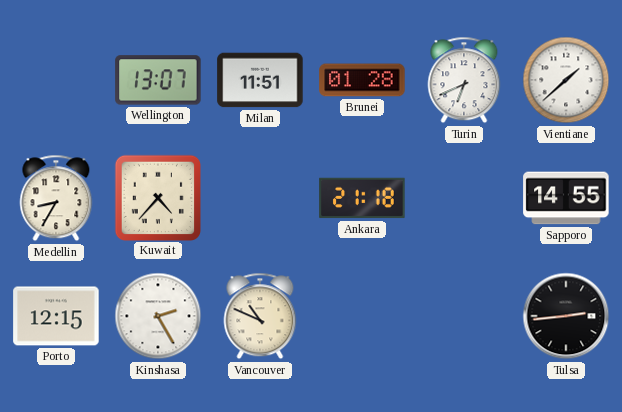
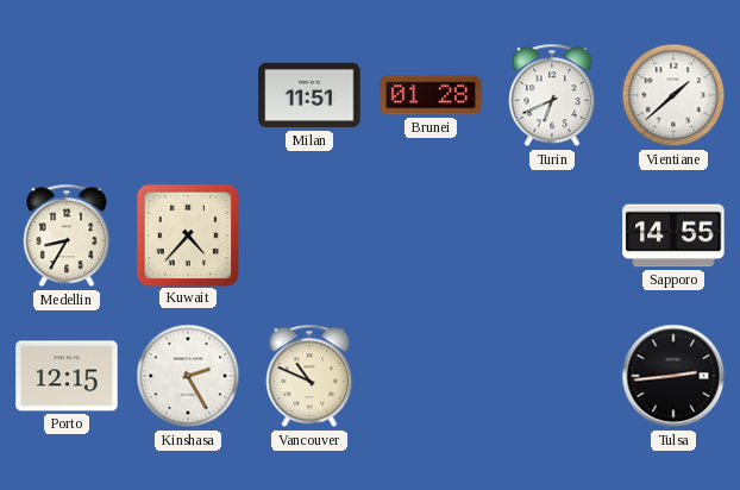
Wellington: 13:07 -> none
Ankara: 21:18 -> none
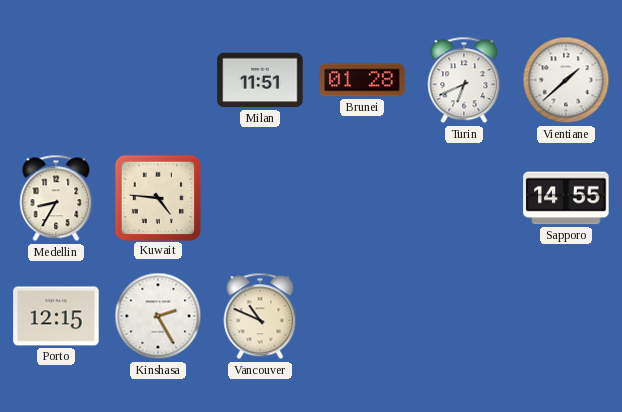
Kuwait: 4:37 -> 4:46
Tulsa: 2:44 -> none
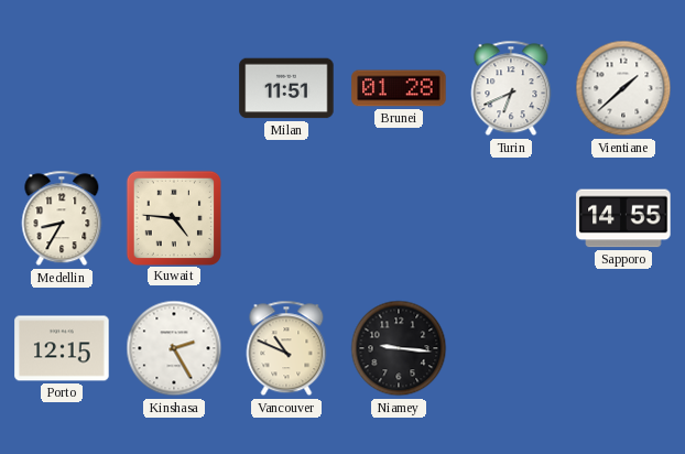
Niamey: none -> 9:16
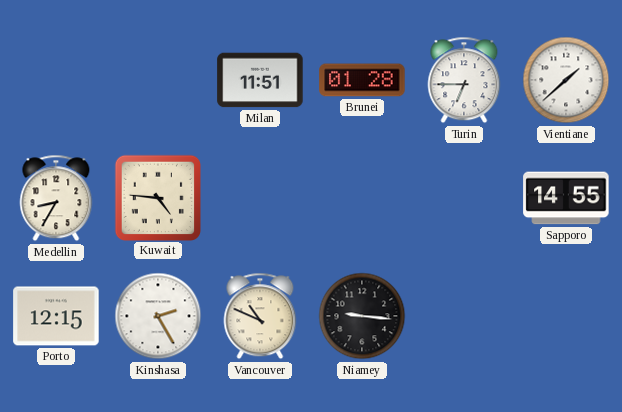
Turin: 6:41 -> 6:45
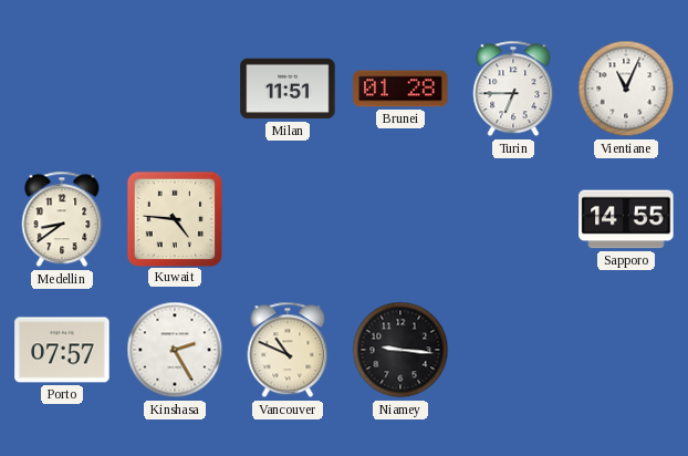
Vientiane: 1:38 -> 11:04
Medellin: 8:35 -> 8:39
Porto: 12:15 -> 07:57
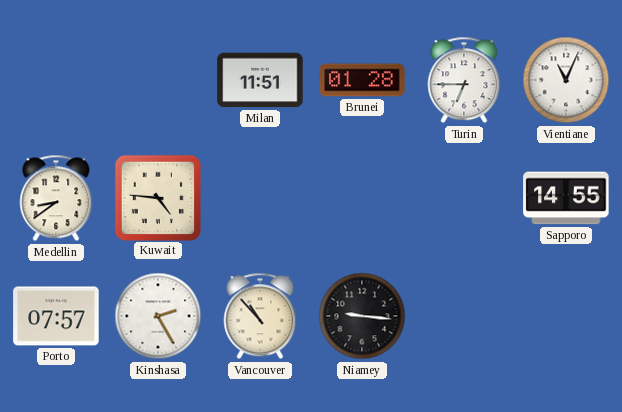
Vancouver: 10:49 -> 10:53
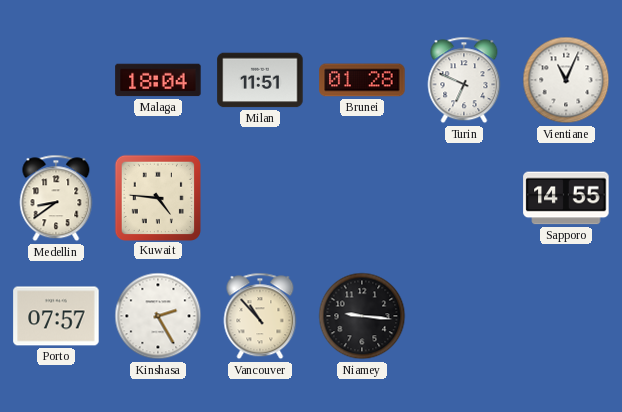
Malaga: none -> 18:04
Turin: 6:45 -> 6:49
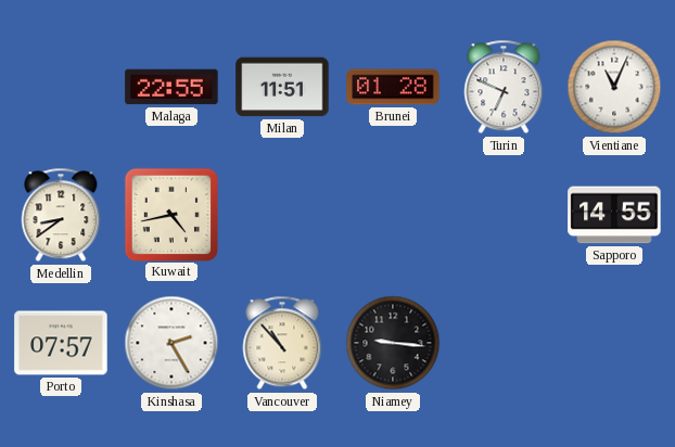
Malaga: 18:04 -> 22:55
Kuwait: 4:46 -> 4:43
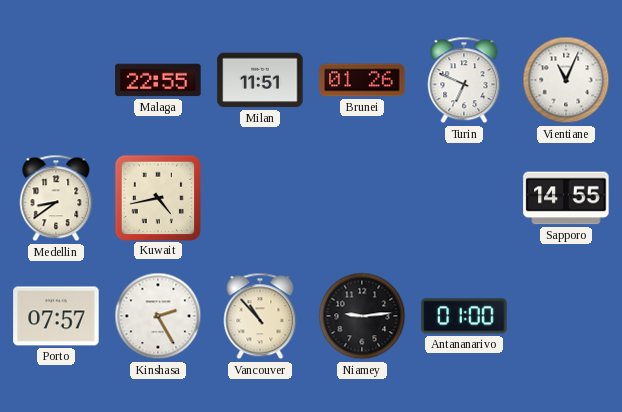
Brunei: 01:28 -> 01:26
Niamey: 9:16 -> 9:14
Antananarivo: none -> 01:00
